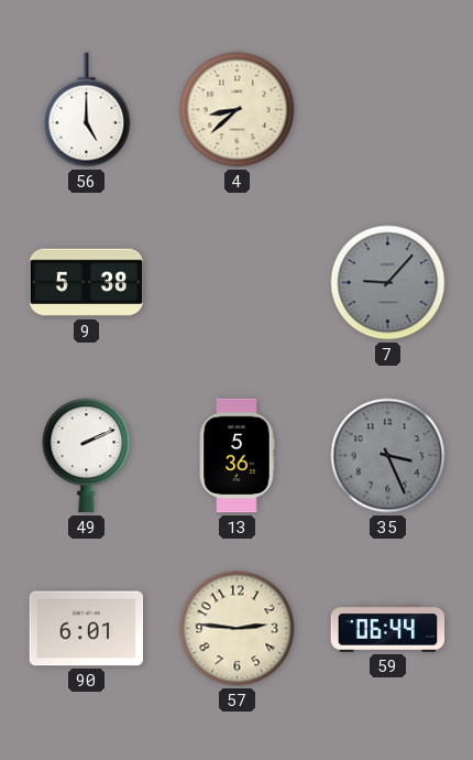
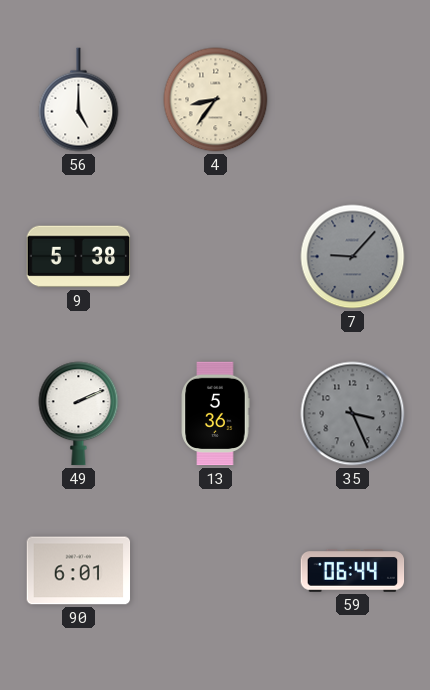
4: 8:38 -> 8:36
57: 2:46 -> none
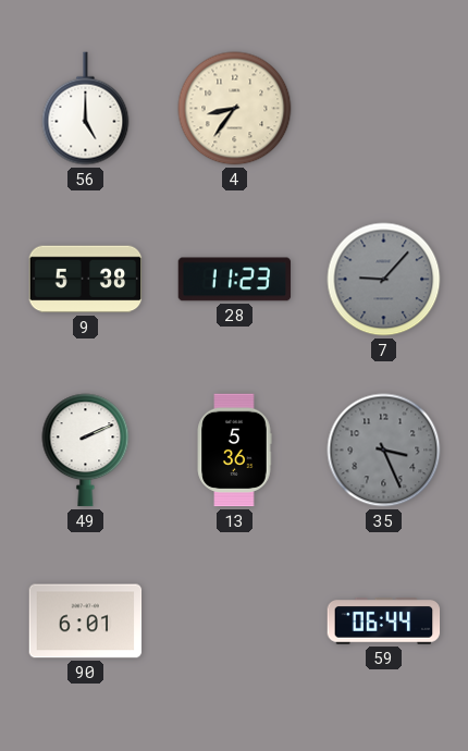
28: none -> 11:23
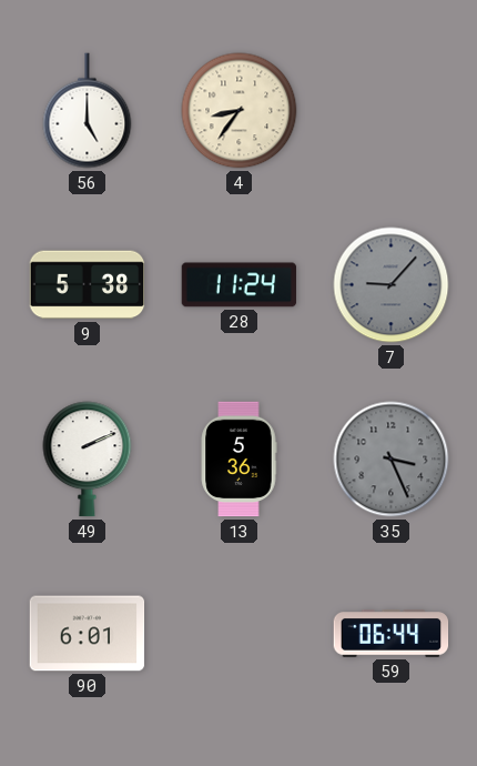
28: 11:23 -> 11:24
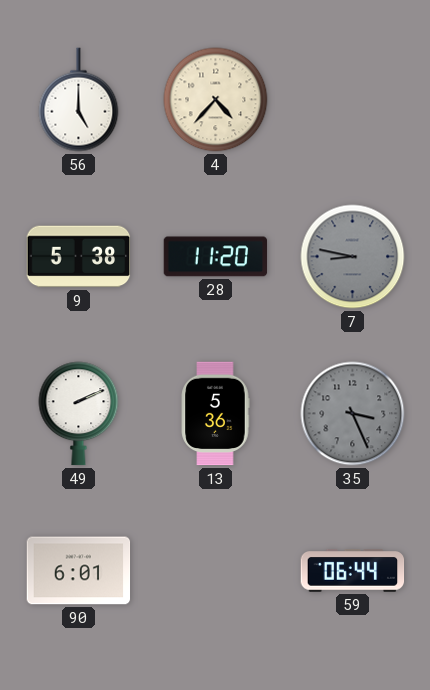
4: 8:36 -> 4:37
28: 11:24 -> 11:20
7: 9:07 -> 8:47
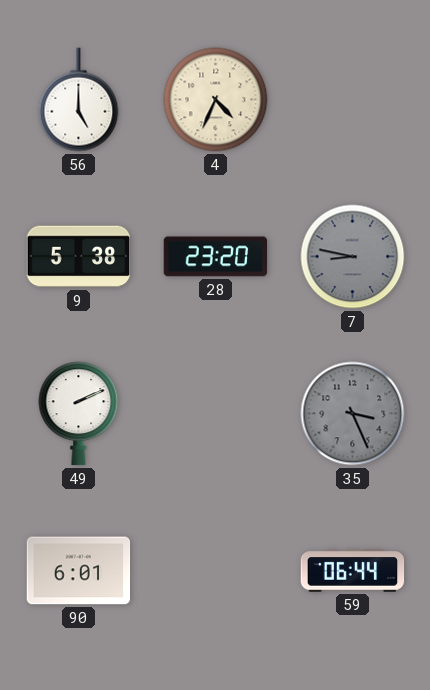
4: 4:37 -> 4:34
28: 11:20 -> 23:20
13: 5:36 -> none
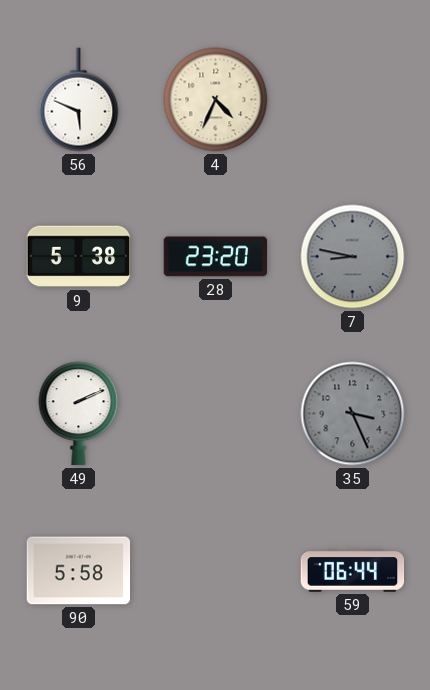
56: 5:00 -> 5:49
90: 6:01 -> 5:58
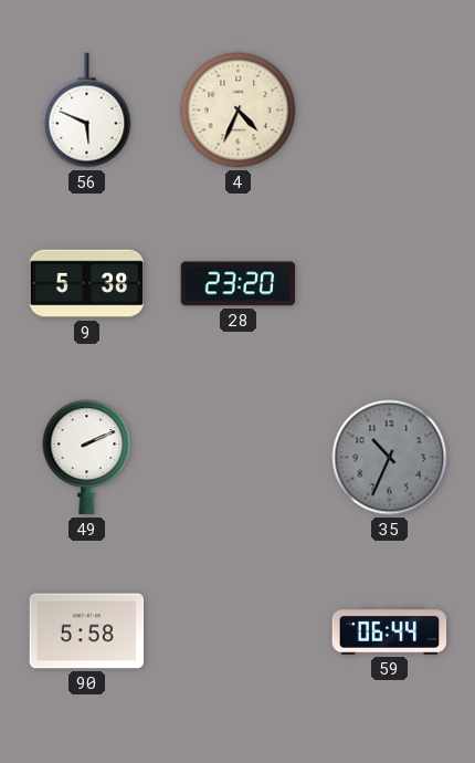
7: 8:47 -> none
35: 3:26 -> 10:34
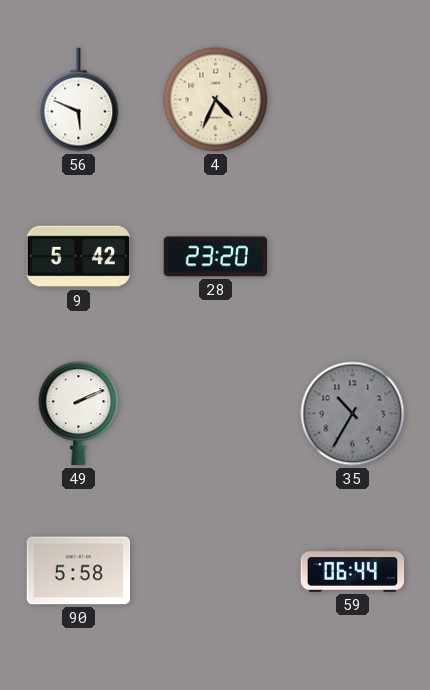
9: 5:38 -> 5:42
35: 10:34 -> 10:35
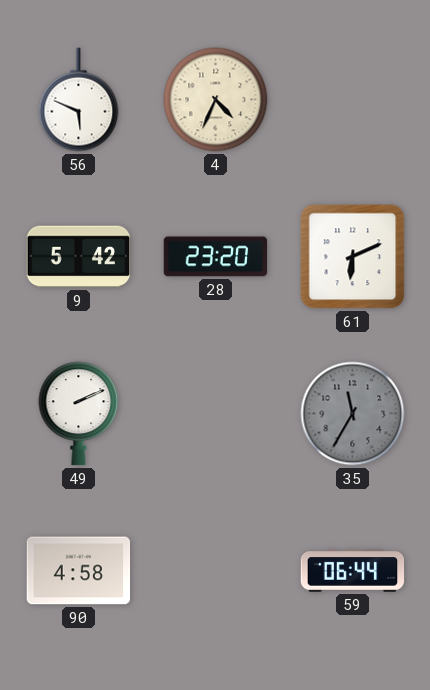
61: none -> 6:11
35: 10:35 -> 11:35
90: 5:58 -> 4:58
